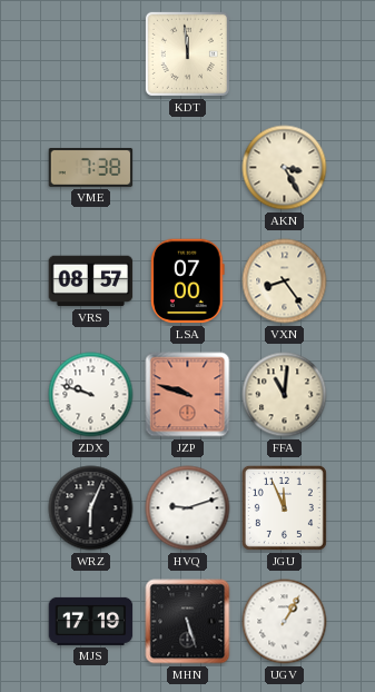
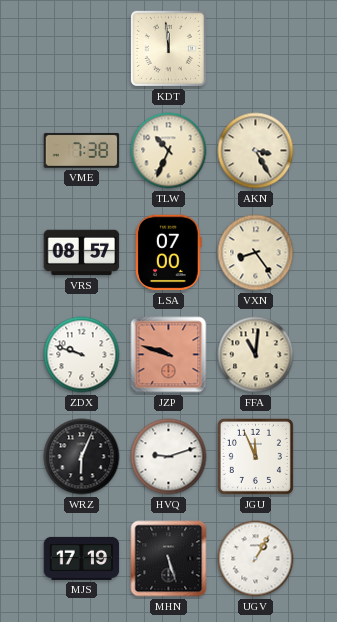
TLW: none -> 10:34
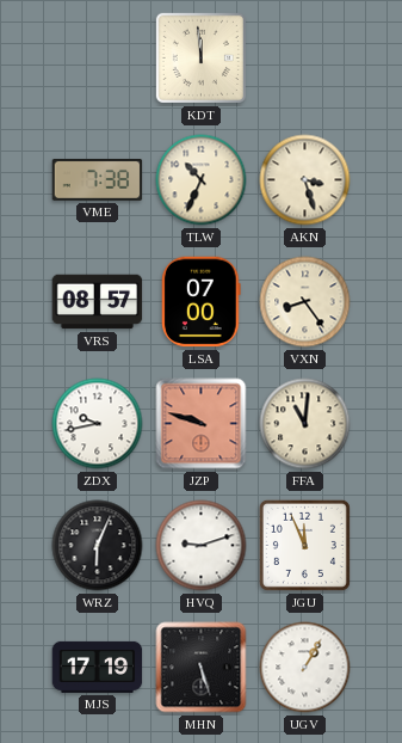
AKN: 3:25 -> 3:27
ZDX: 9:48 -> 9:43
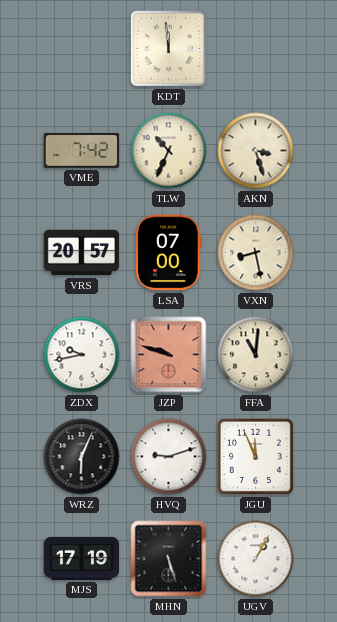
VME: 7:38 -> 7:42
VRS: 08:57 -> 20:57
VXN: 8:24 -> 8:28
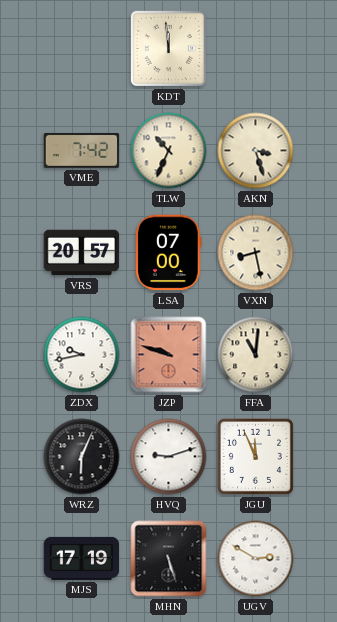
UGV: 1:05 -> 2:50
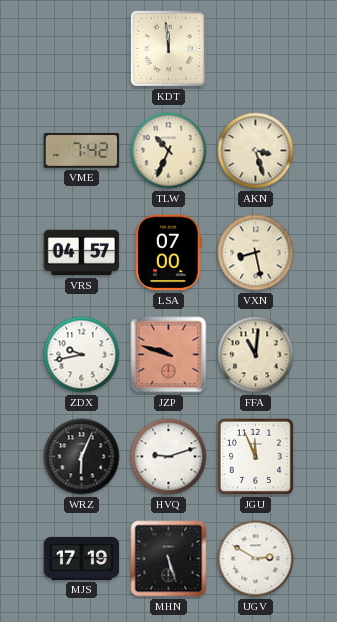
VRS: 20:57 -> 04:57
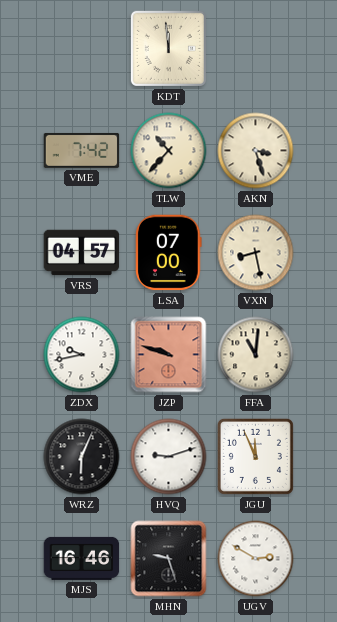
TLW: 10:34 -> 10:37
MJS: 17:19 -> 16:46
MHN: 5:27 -> 9:27
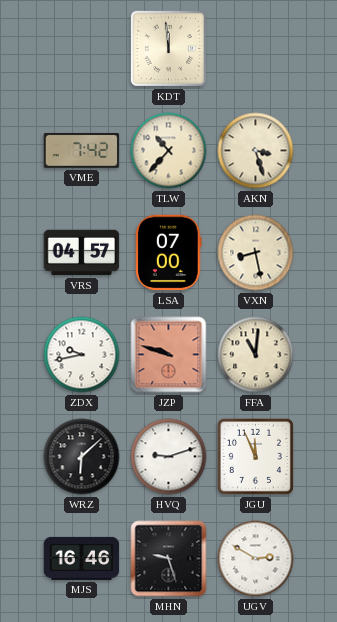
WRZ: 6:04 -> 6:08
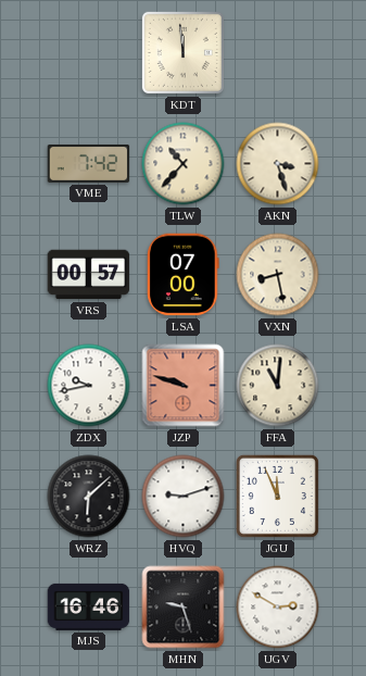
VRS: 04:57 -> 00:57
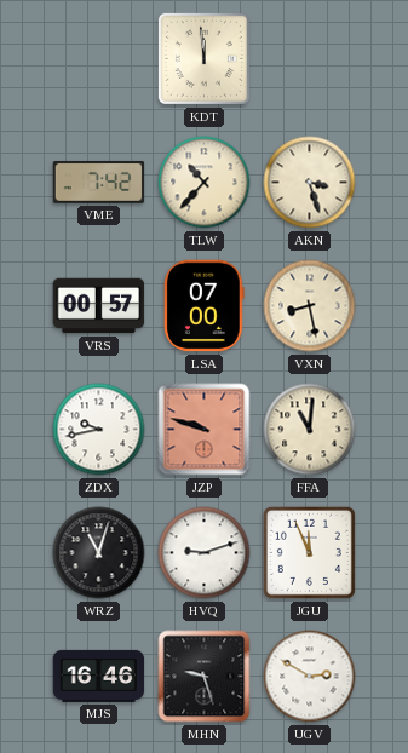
WRZ: 6:08 -> 11:03
